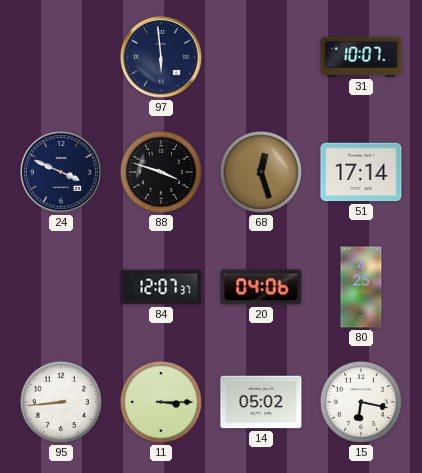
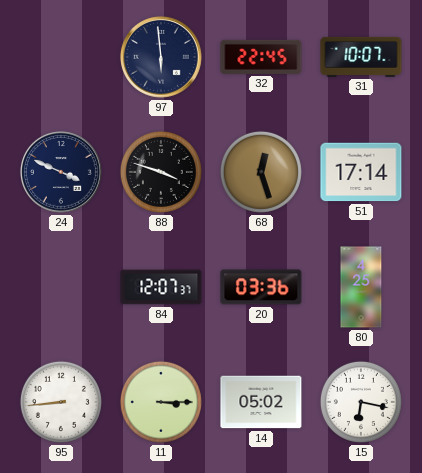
32: none -> 22:45
20: 04:06 -> 03:36
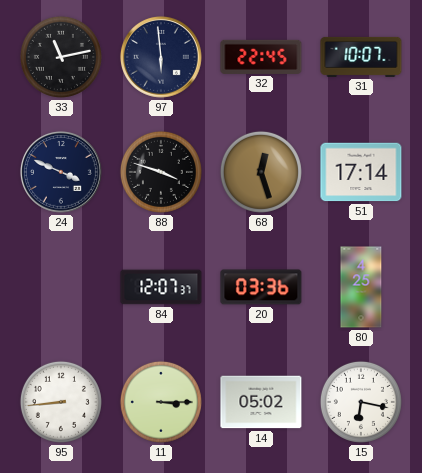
33: none -> 11:13
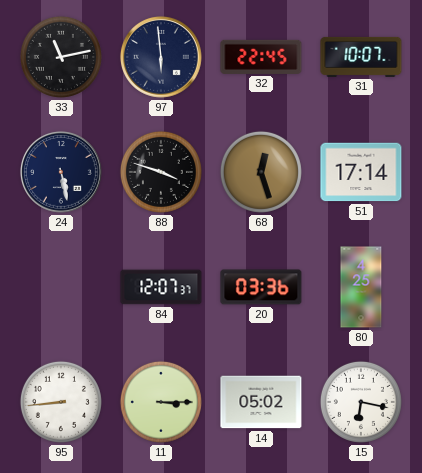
24: 3:49 -> 5:28
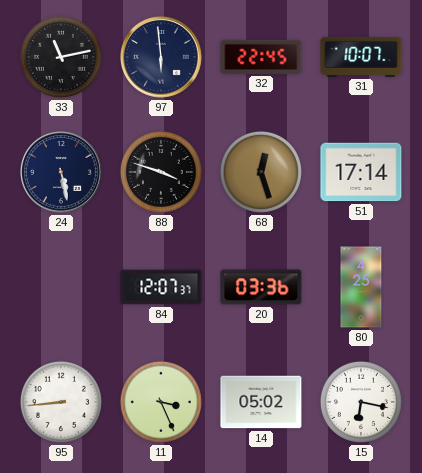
11: 3:15 -> 3:26
